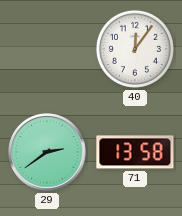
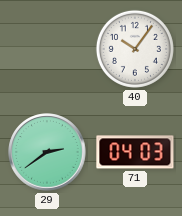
40: 12:06 -> 10:06
71: 13:58 -> 04:03
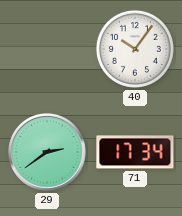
71: 04:03 -> 17:34
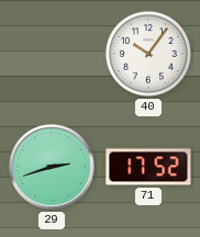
29: 2:39 -> 2:42
71: 17:34 -> 17:52
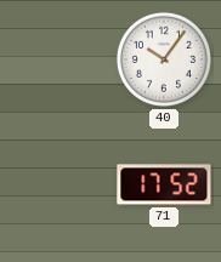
29: 2:42 -> none
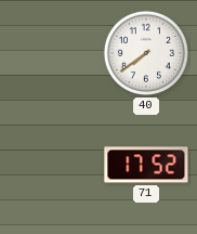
40: 10:06 -> 7:39
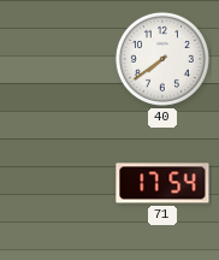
71: 17:52 -> 17:54
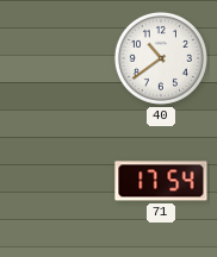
40: 7:39 -> 10:39
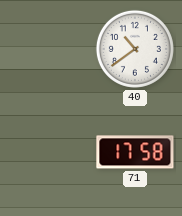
71: 17:54 -> 17:58
